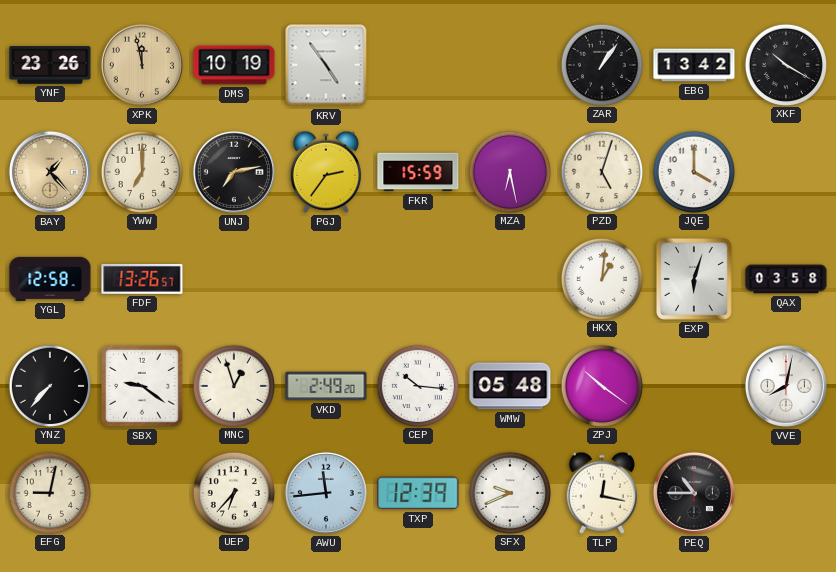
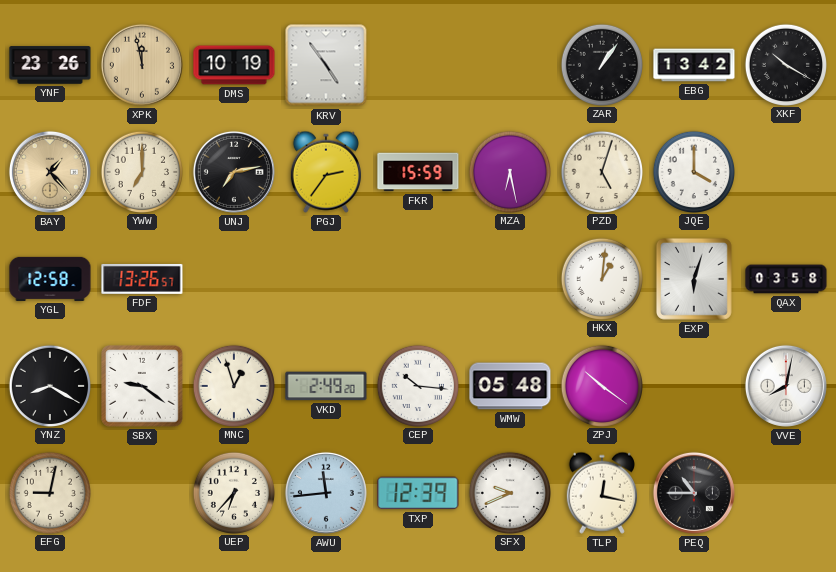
YNZ: 7:37 -> 8:20
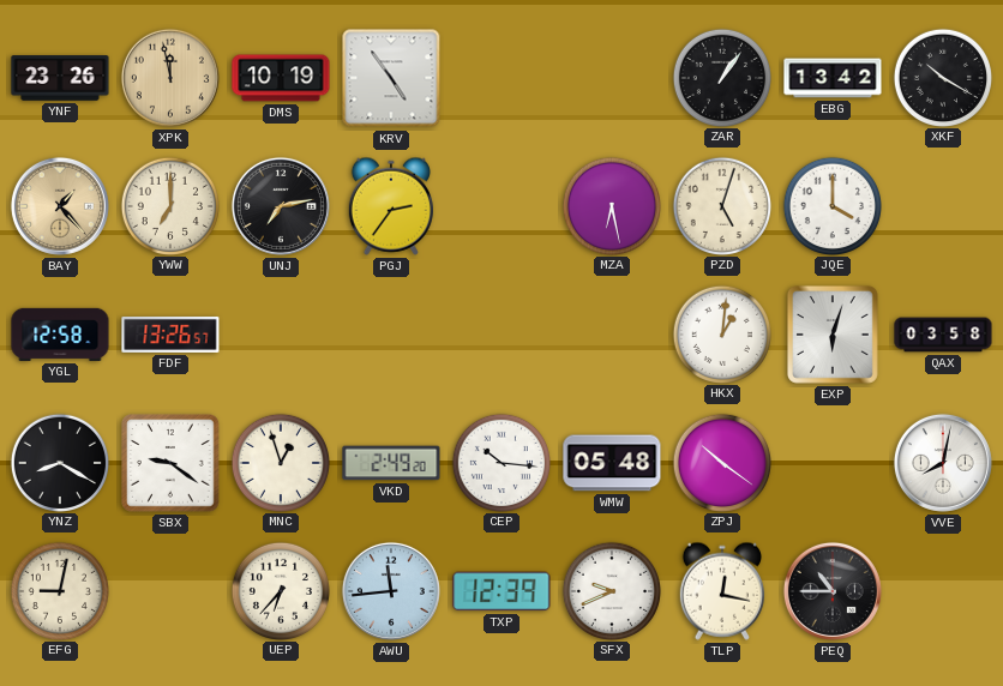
FKR: 15:59 -> none
